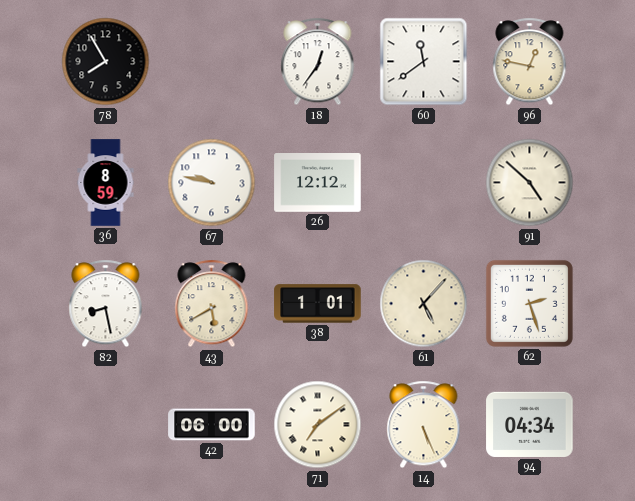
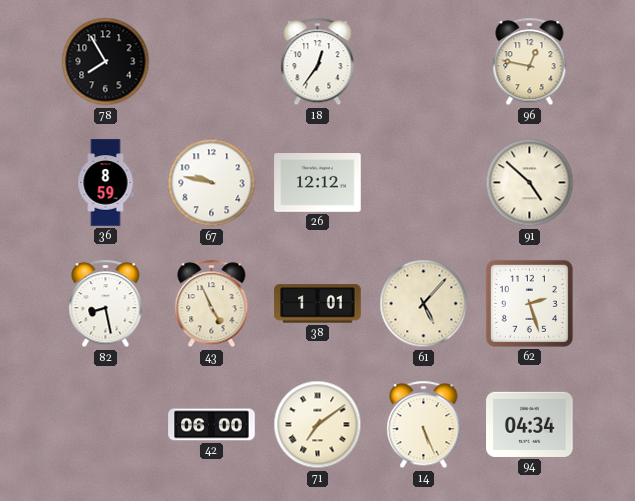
60: 11:39 -> none
43: 5:40 -> 4:56
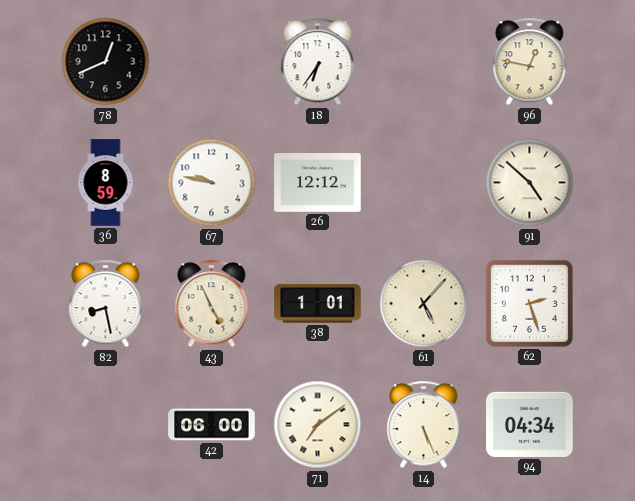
78: 7:55 -> 12:41
18: 12:36 -> 6:36
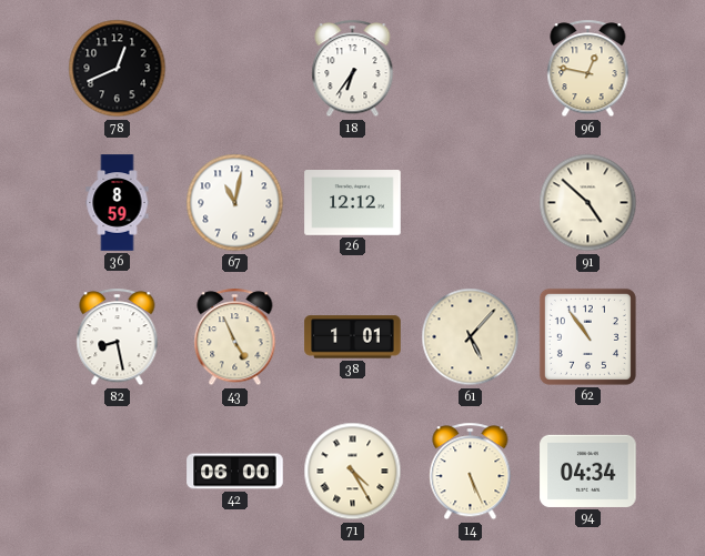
67: 9:47 -> 11:02
62: 2:27 -> 10:54
71: 7:09 -> 4:25
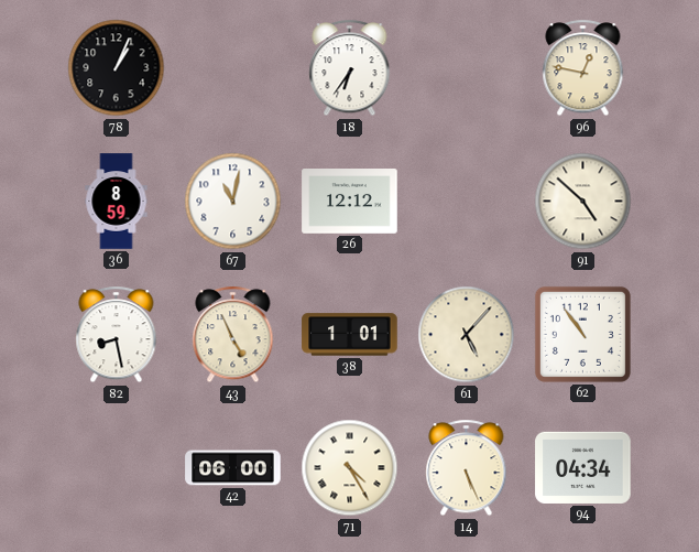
78: 12:41 -> 1:04
